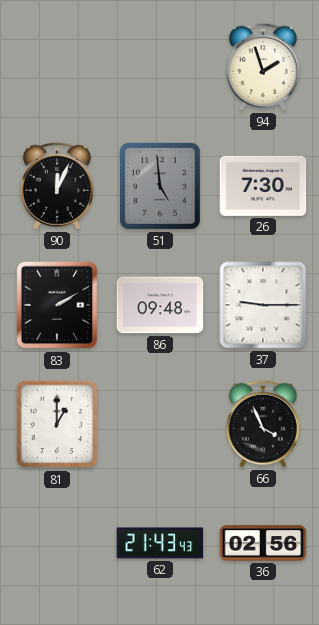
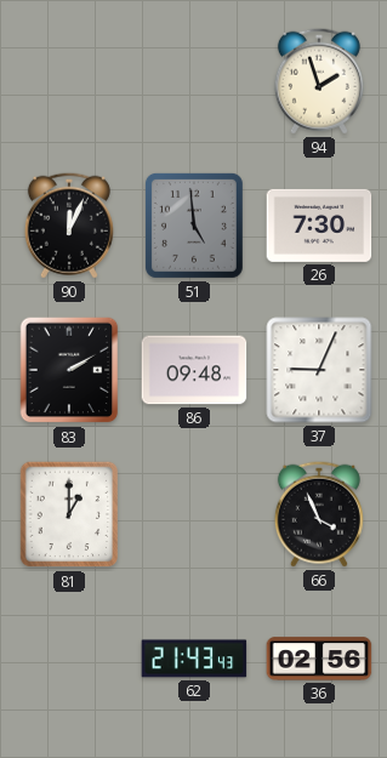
37: 9:15 -> 9:04
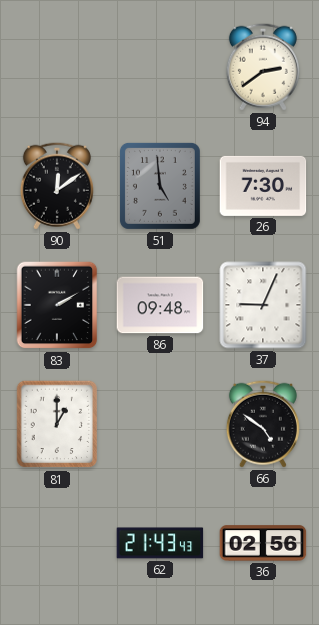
94: 1:57 -> 2:39
90: 12:04 -> 12:09
66: 3:56 -> 4:51
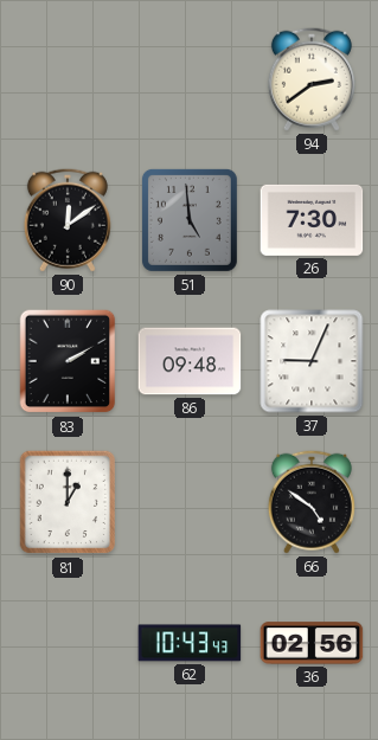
62: 21:43 -> 10:43
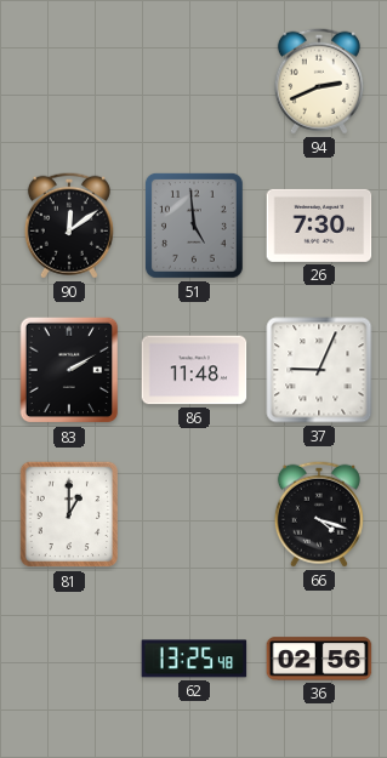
94: 2:39 -> 2:41
86: 09:48 -> 11:48
66: 4:51 -> 4:18
62: 10:43 -> 13:25
